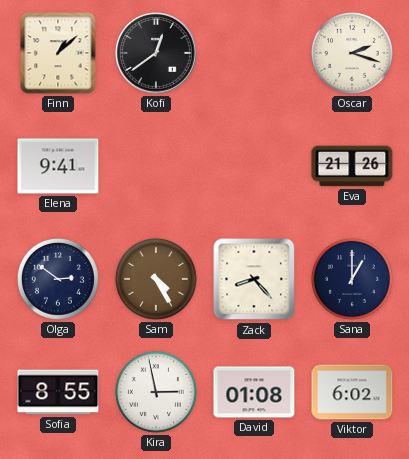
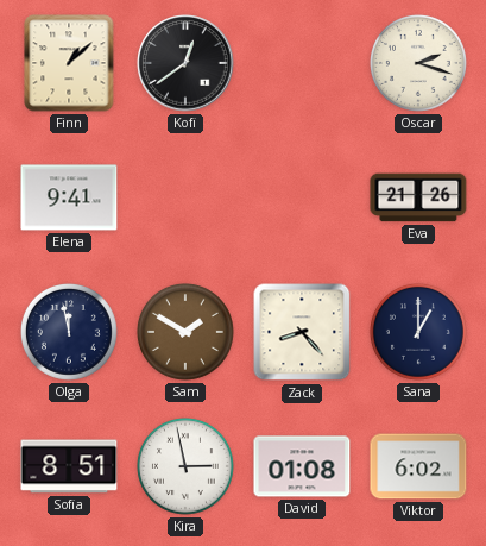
Olga: 2:51 -> 11:58
Sam: 4:25 -> 1:50
Sofia: 8:55 -> 8:51
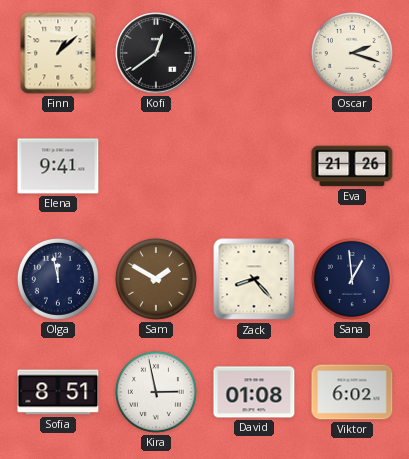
Sana: 1:00 -> 12:59
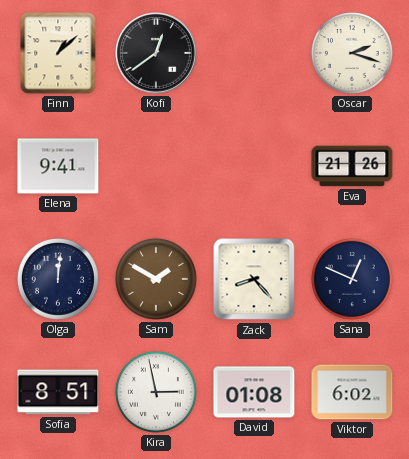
Olga: 11:58 -> 12:01
Sana: 12:59 -> 12:49
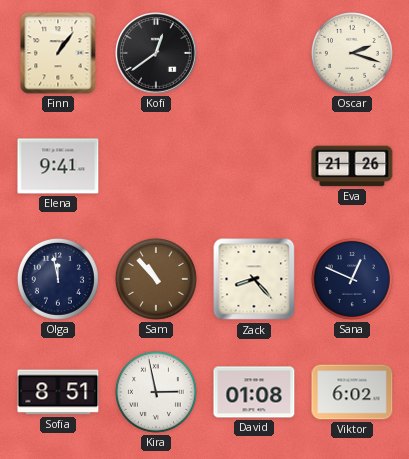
Finn: 1:08 -> 1:06
Olga: 12:01 -> 11:58
Sam: 1:50 -> 10:53
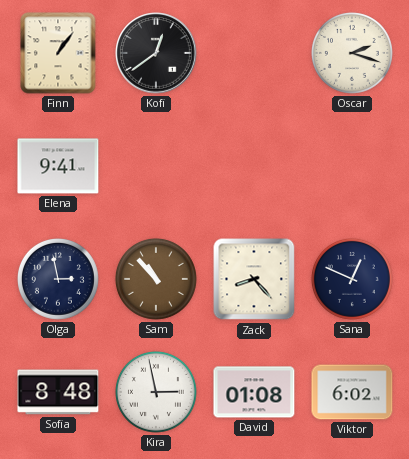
Eva: 21:26 -> none
Olga: 11:58 -> 2:58
Sofia: 8:51 -> 8:48
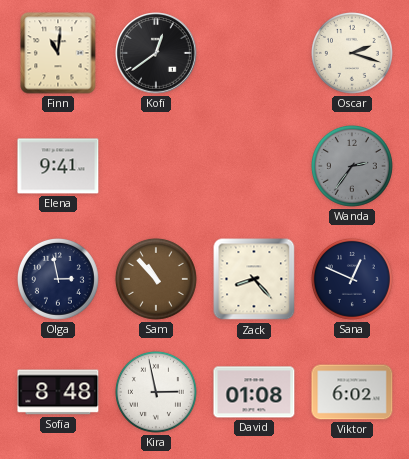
Finn: 1:06 -> 11:01
Wanda: none -> 2:36
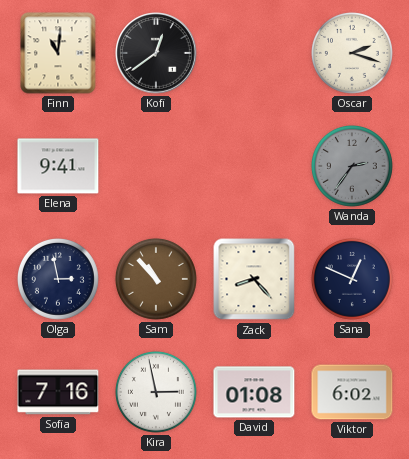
Sofia: 8:48 -> 7:16
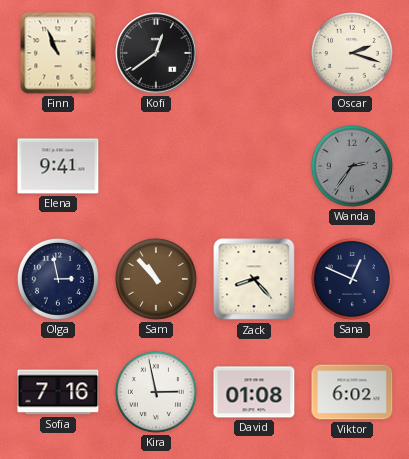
Finn: 11:01 -> 10:56
